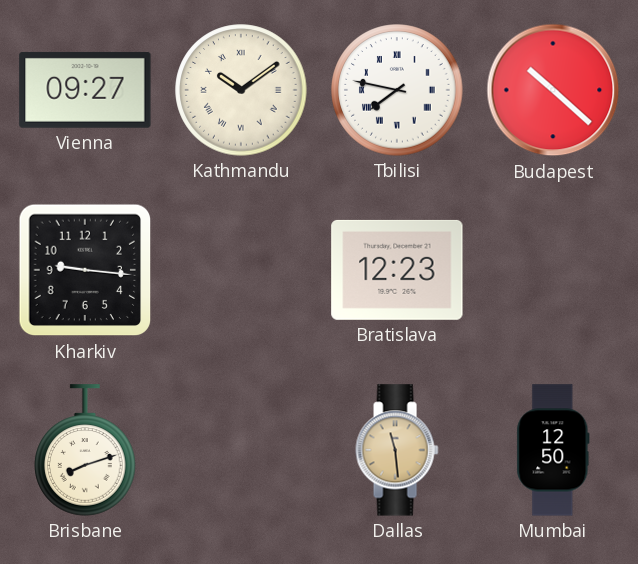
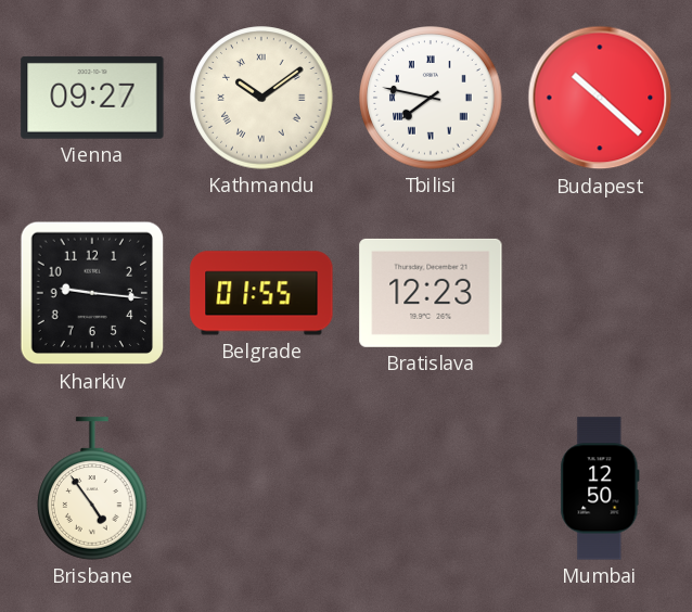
Belgrade: none -> 01:55
Brisbane: 8:12 -> 4:54
Dallas: 11:29 -> none
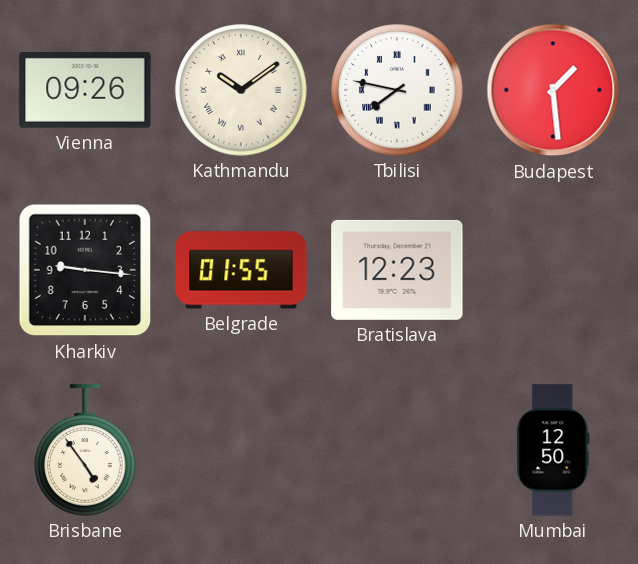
Vienna: 09:27 -> 09:26
Budapest: 10:22 -> 1:29
